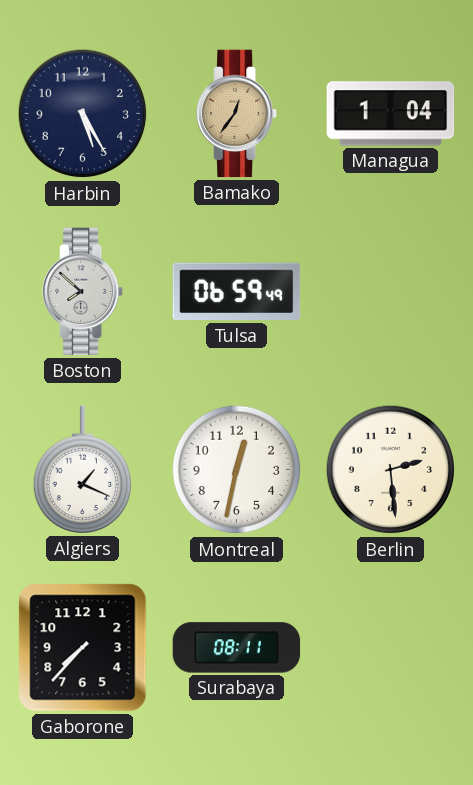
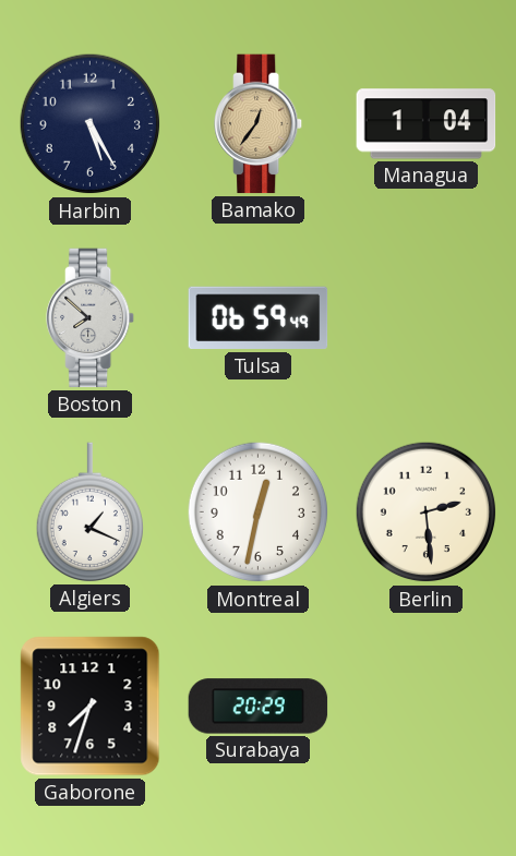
Gaborone: 7:37 -> 7:33
Surabaya: 08:11 -> 20:29
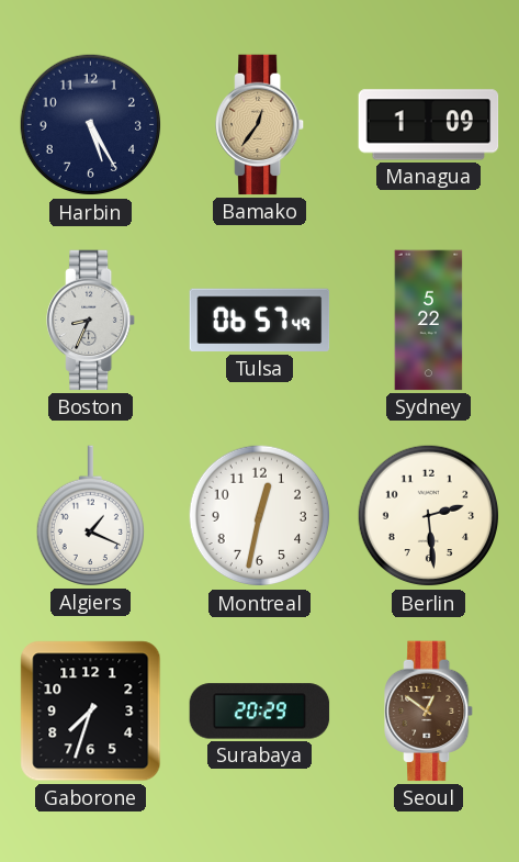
Managua: 1:04 -> 1:09
Boston: 7:52 -> 8:34
Tulsa: 06:59 -> 06:57
Sydney: none -> 5:22
Seoul: none -> 12:51
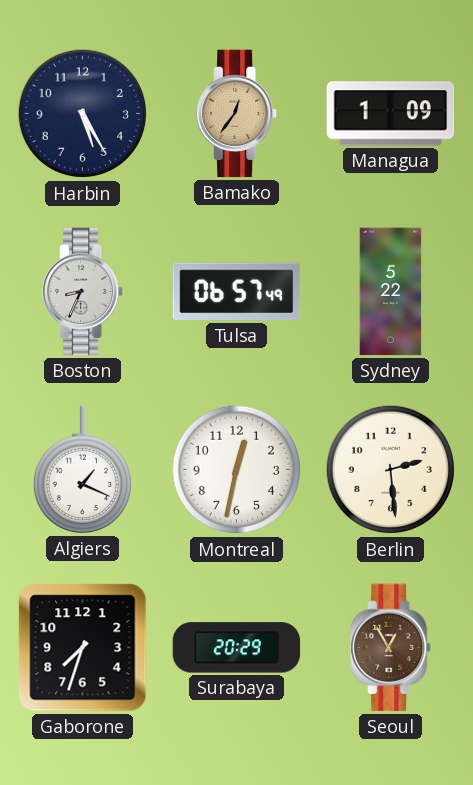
Seoul: 12:51 -> 12:55
